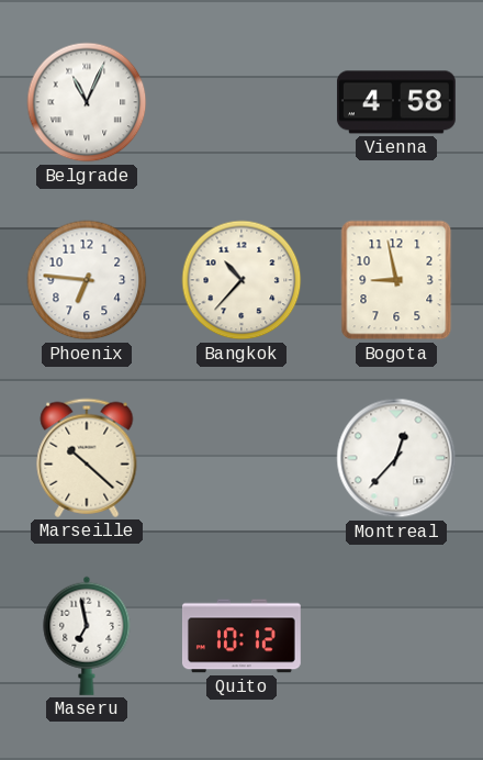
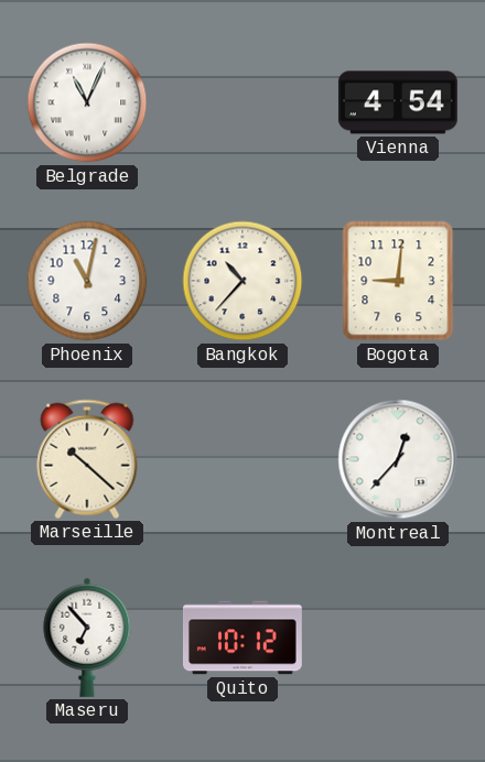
Vienna: 4:58 -> 4:54
Phoenix: 6:46 -> 11:02
Bogota: 8:58 -> 9:01
Maseru: 6:58 -> 6:53
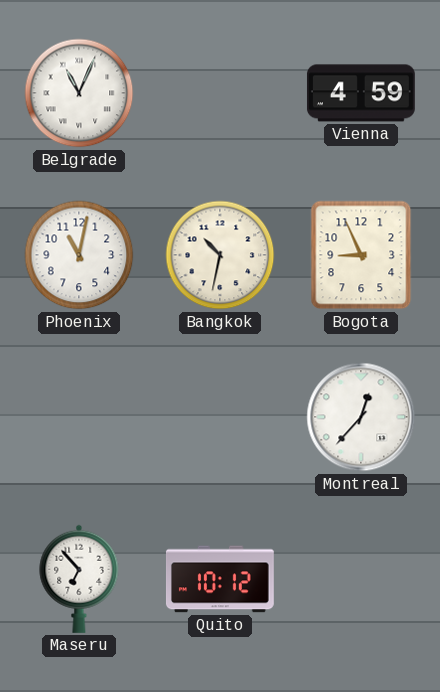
Vienna: 4:54 -> 4:59
Bangkok: 10:37 -> 10:32
Bogota: 9:01 -> 8:56
Marseille: 10:22 -> none
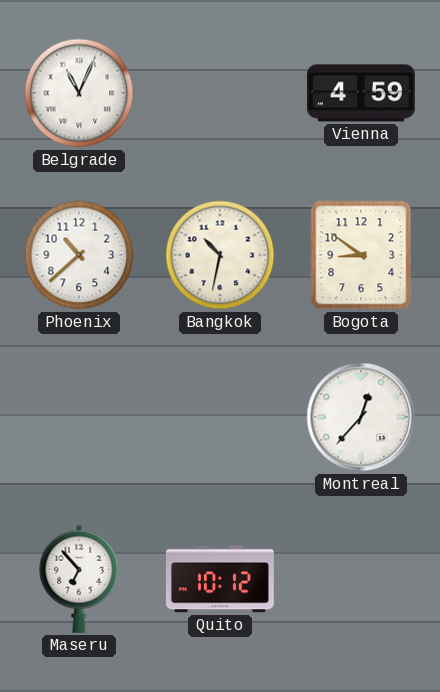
Phoenix: 11:02 -> 10:38
Bogota: 8:56 -> 8:51
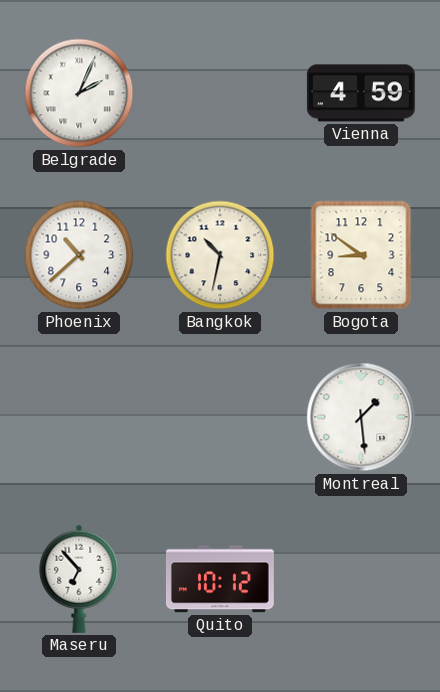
Belgrade: 11:04 -> 2:04
Montreal: 12:37 -> 1:29
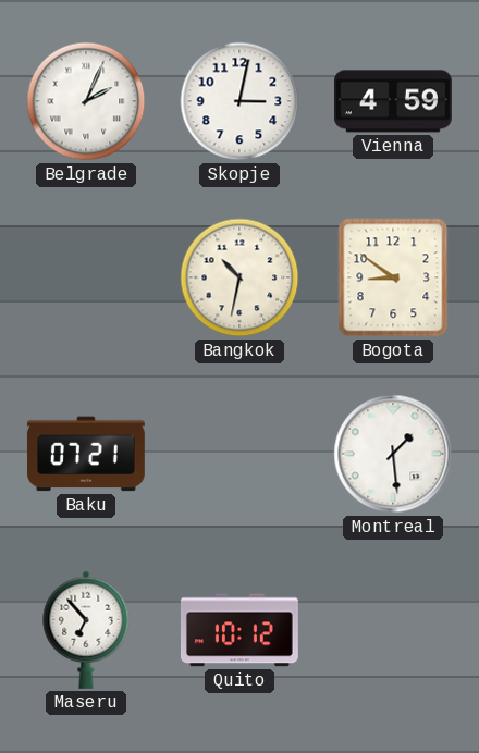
Skopje: none -> 3:02
Phoenix: 10:38 -> none
Baku: none -> 07:21
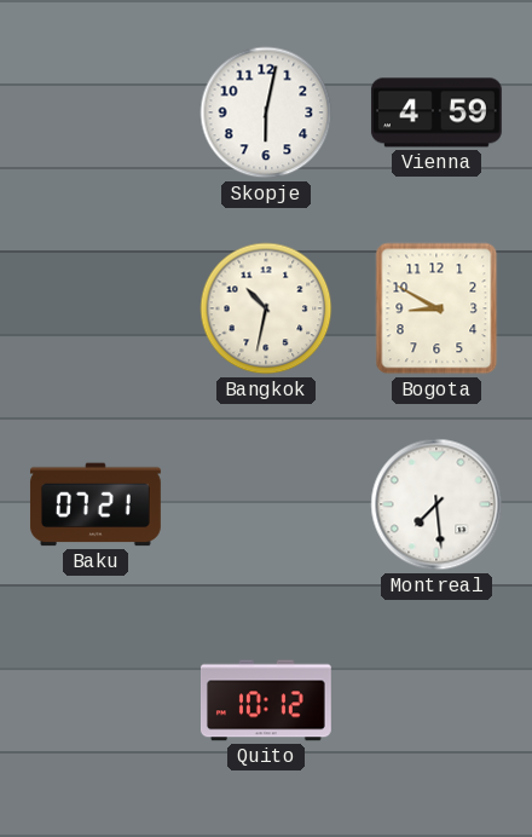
Belgrade: 2:04 -> none
Skopje: 3:02 -> 6:02
Bogota: 8:51 -> 8:50
Montreal: 1:29 -> 7:29
Maseru: 6:53 -> none
